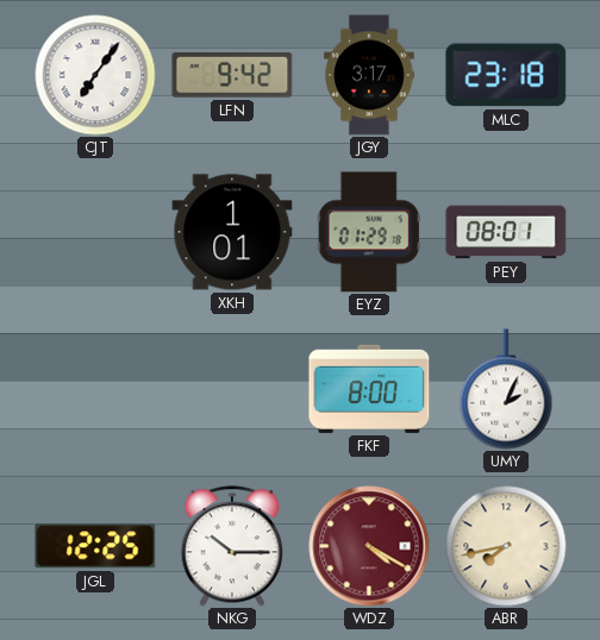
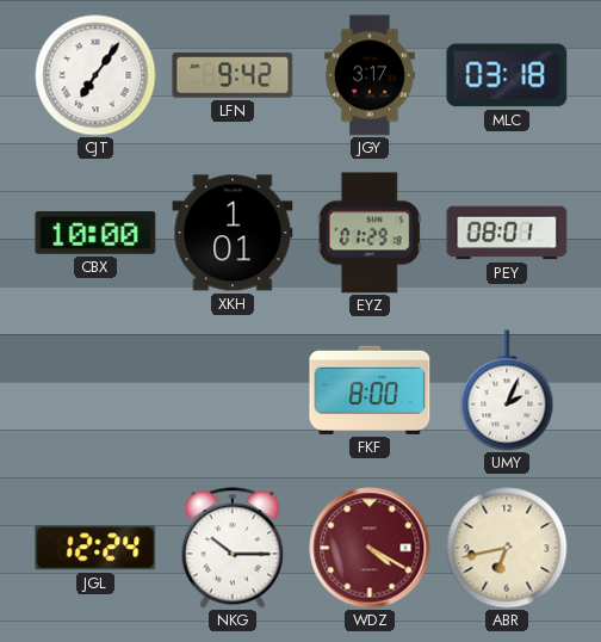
MLC: 23:18 -> 03:18
CBX: none -> 10:00
JGL: 12:25 -> 12:24
ABR: 7:43 -> 6:43
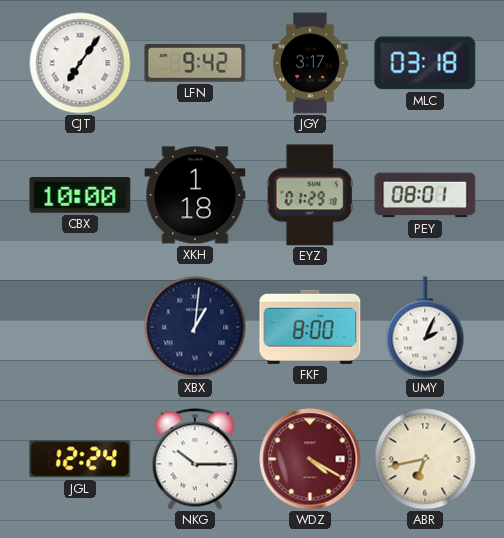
XKH: 1:01 -> 1:18
XBX: none -> 1:01
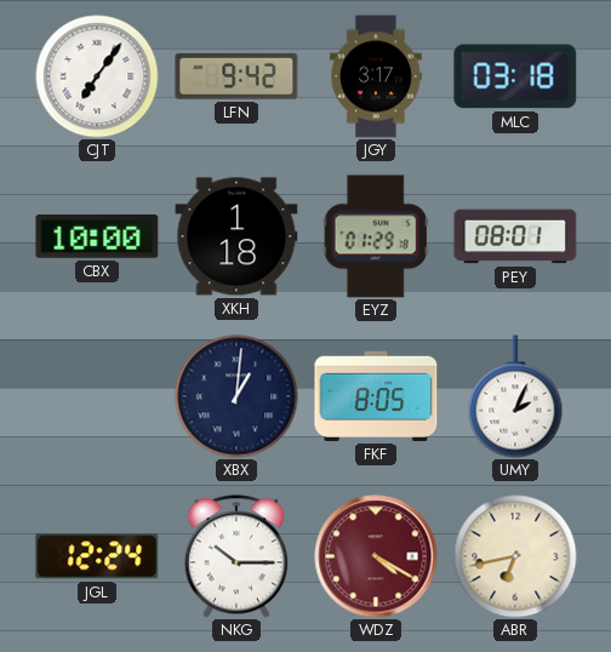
FKF: 8:00 -> 8:05
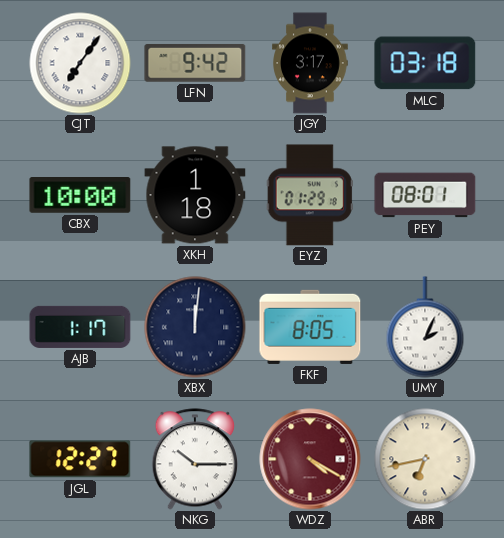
AJB: none -> 1:17
XBX: 1:01 -> 12:01
JGL: 12:24 -> 12:27
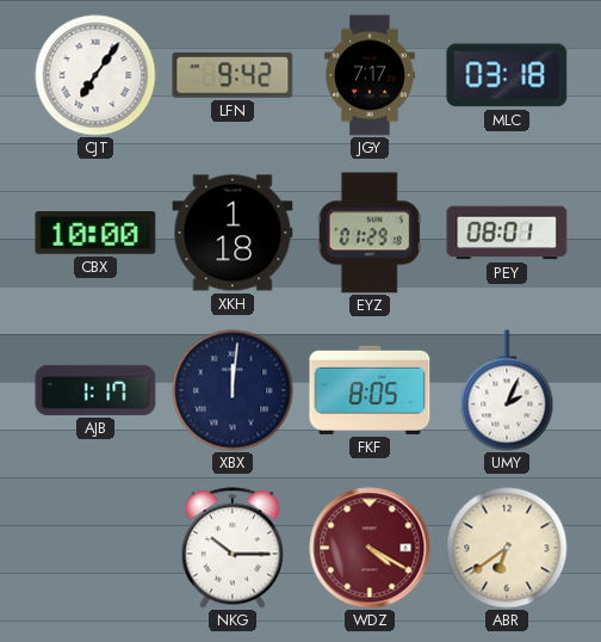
JGY: 3:17 -> 7:17
JGL: 12:27 -> none
ABR: 6:43 -> 6:39
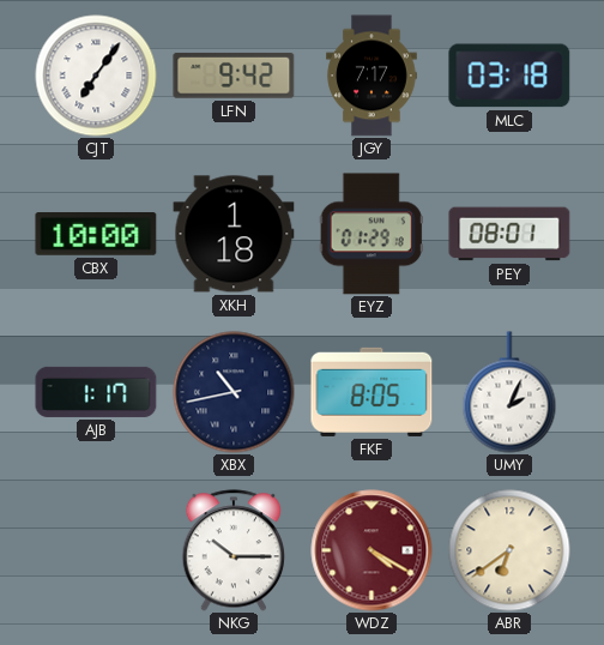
XBX: 12:01 -> 10:43
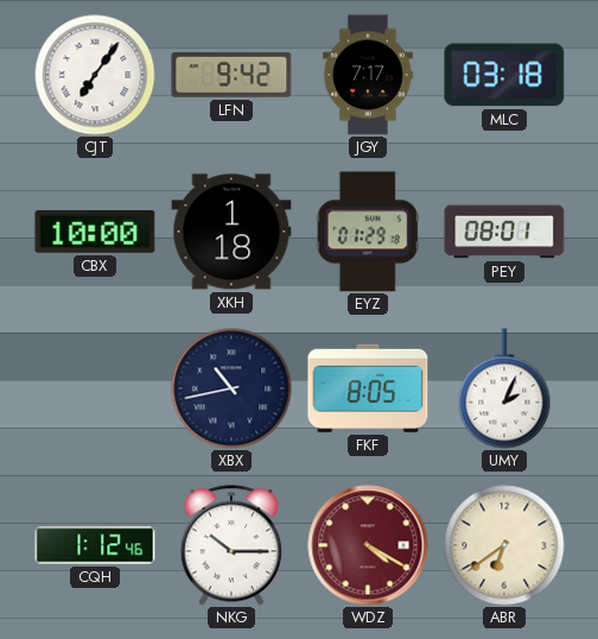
AJB: 1:17 -> none
CQH: none -> 1:12
